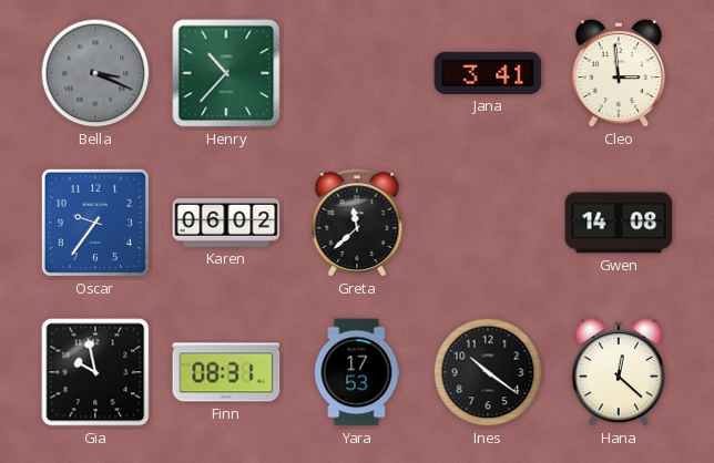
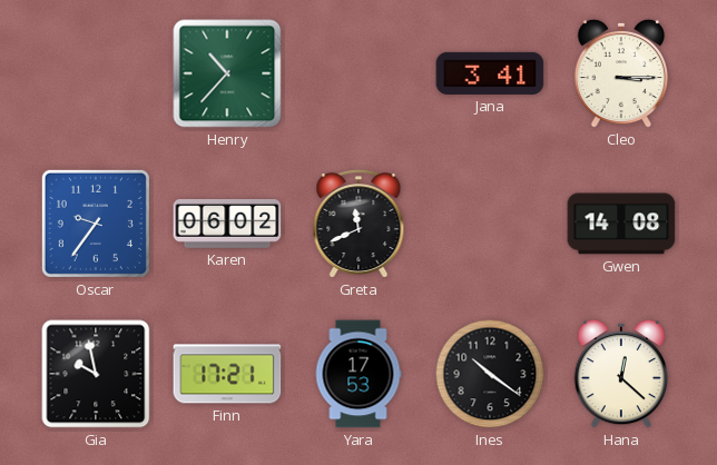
Bella: 3:19 -> none
Cleo: 2:59 -> 3:15
Greta: 11:38 -> 11:41
Finn: 08:31 -> 17:21
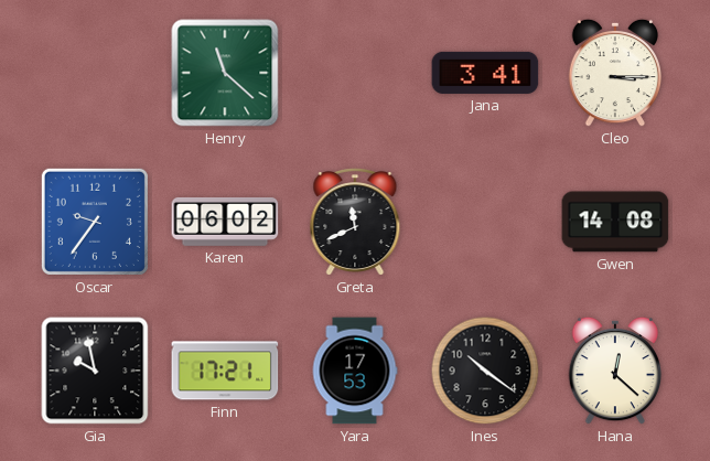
Henry: 10:37 -> 11:22
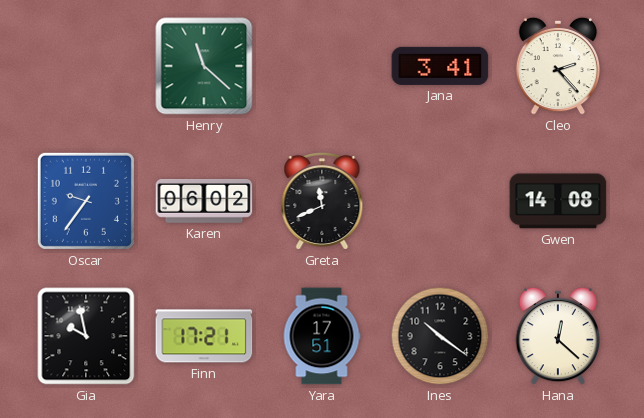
Cleo: 3:15 -> 2:23
Yara: 17:53 -> 17:51
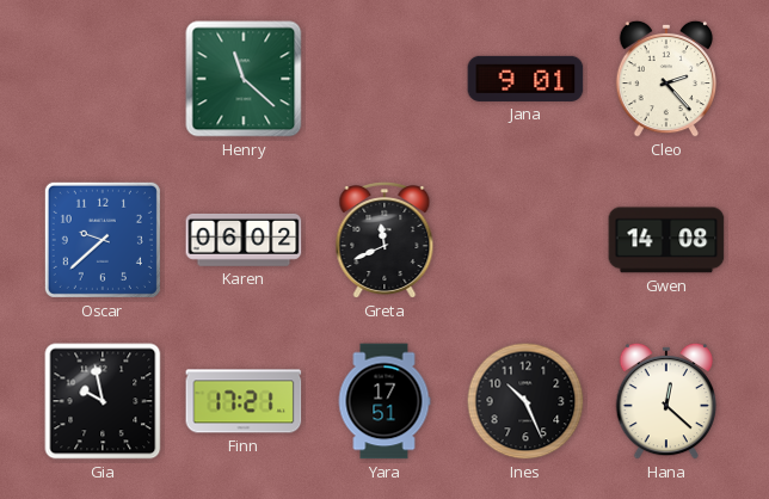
Jana: 3:41 -> 9:01
Oscar: 9:36 -> 9:38
Ines: 10:21 -> 10:26
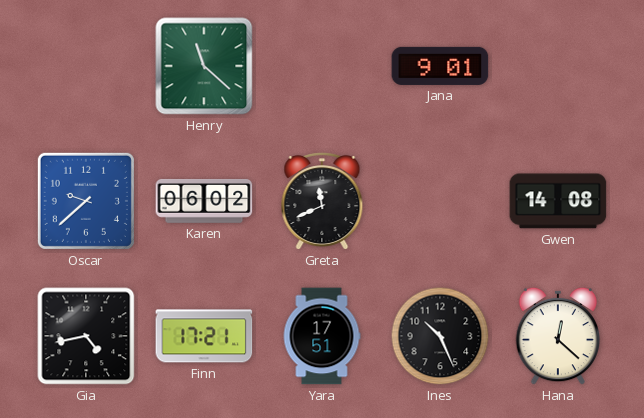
Cleo: 2:23 -> none
Gia: 9:58 -> 4:43
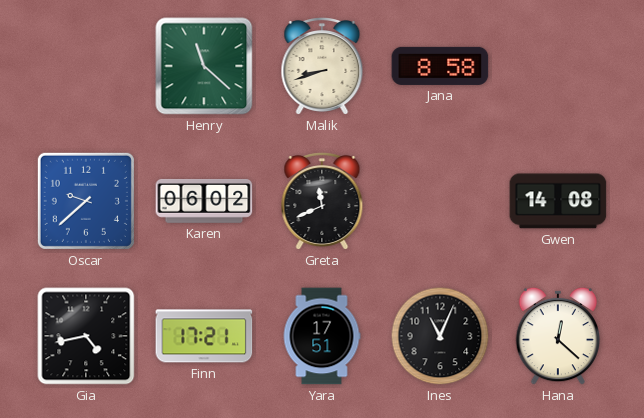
Malik: none -> 8:42
Jana: 9:01 -> 8:58
Ines: 10:26 -> 11:04
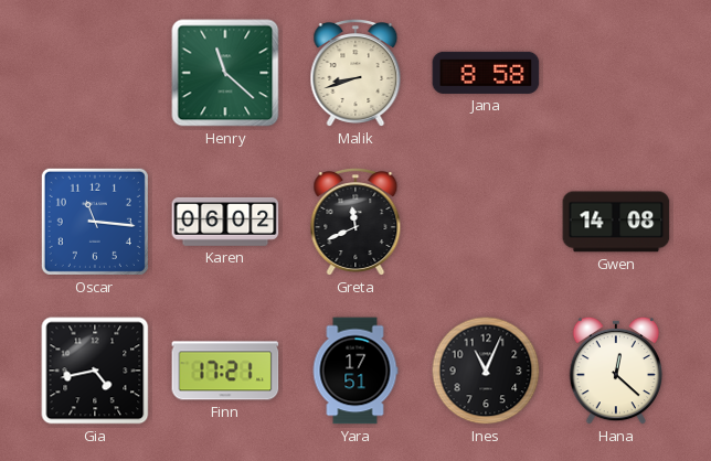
Oscar: 9:38 -> 11:16
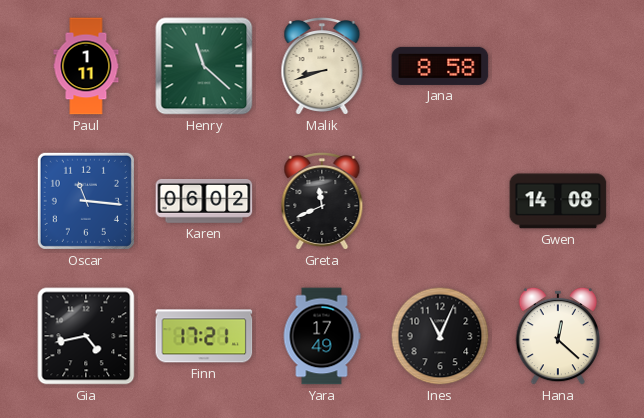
Paul: none -> 1:11
Yara: 17:51 -> 17:49
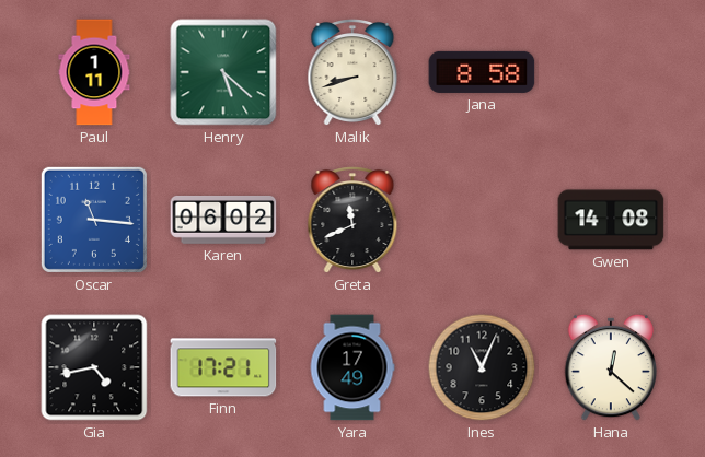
Henry: 11:22 -> 5:22
